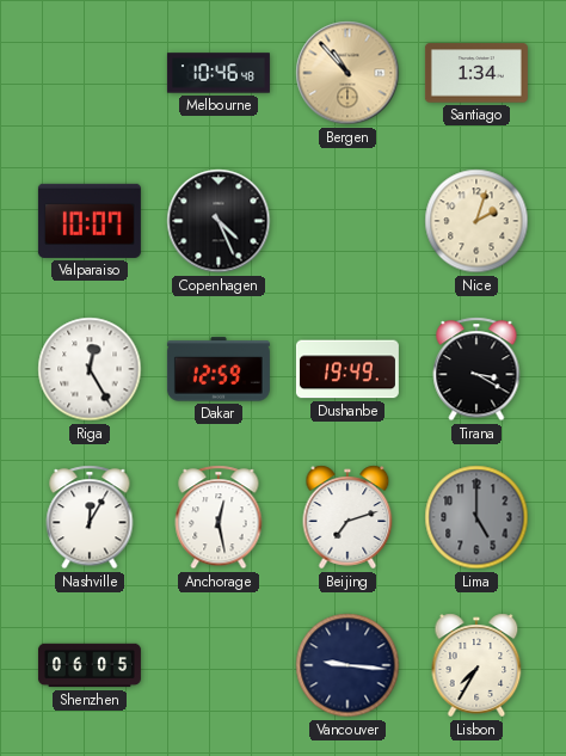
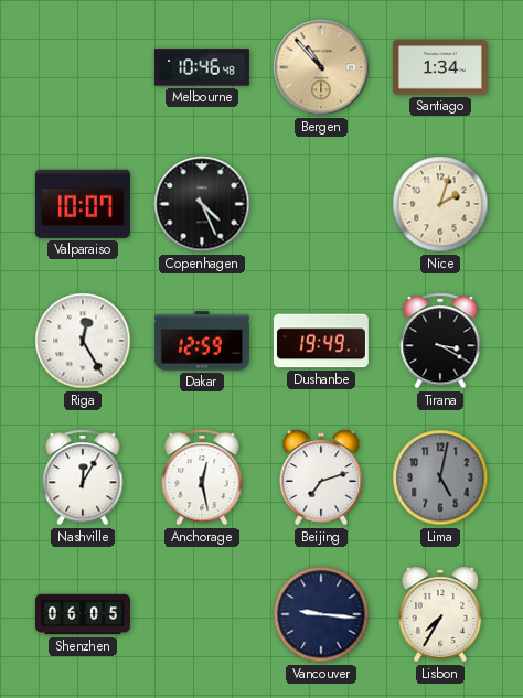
Lima: 5:00 -> 5:02
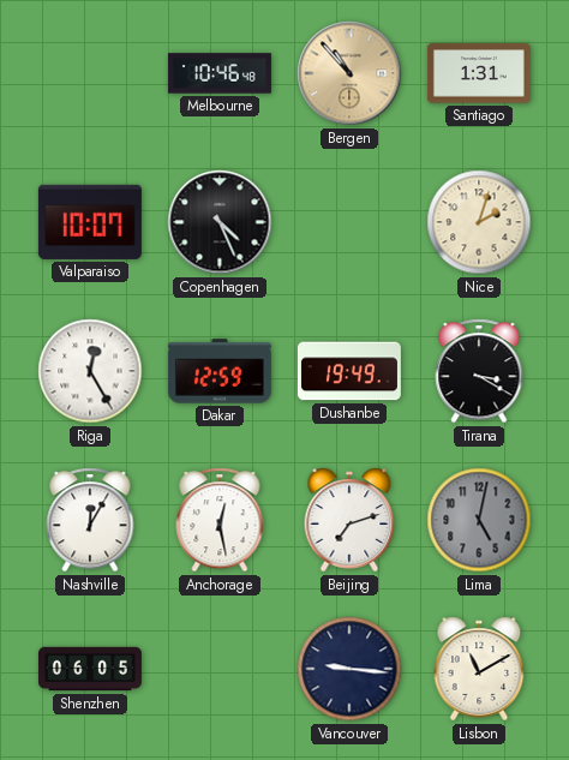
Santiago: 1:34 -> 1:31
Lisbon: 7:35 -> 11:10
